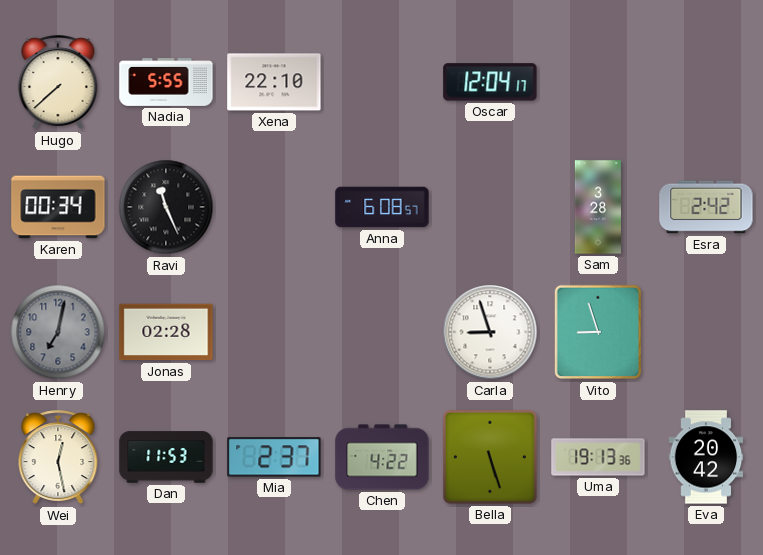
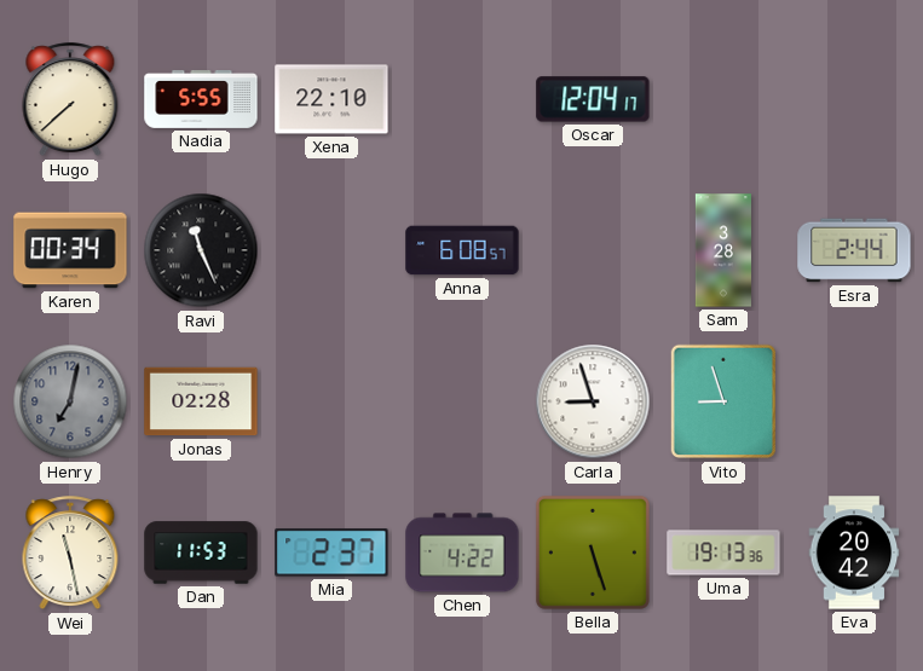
Esra: 2:42 -> 2:44
Wei: 12:28 -> 11:28
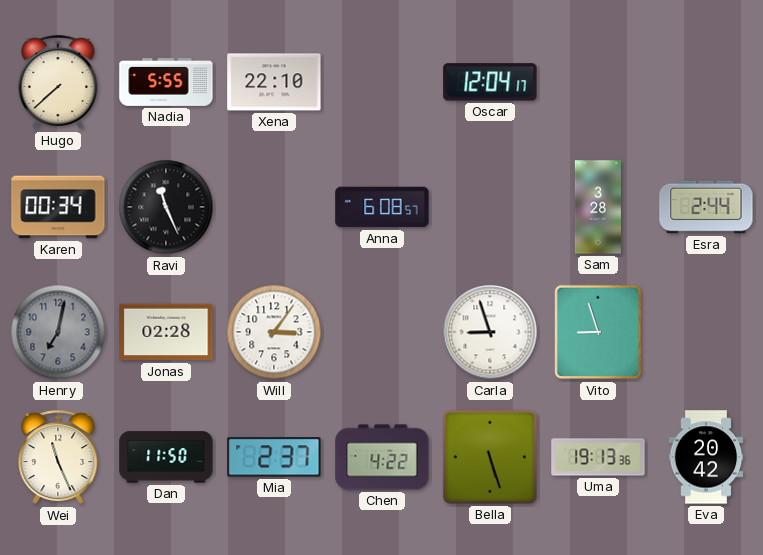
Will: none -> 3:06
Wei: 11:28 -> 11:26
Dan: 11:53 -> 11:50
